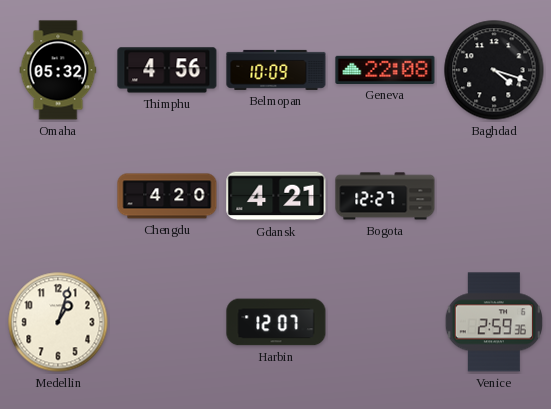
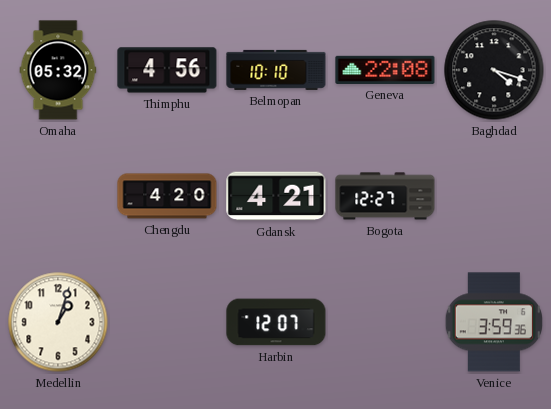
Belmopan: 10:09 -> 10:10
Venice: 2:59 -> 3:59
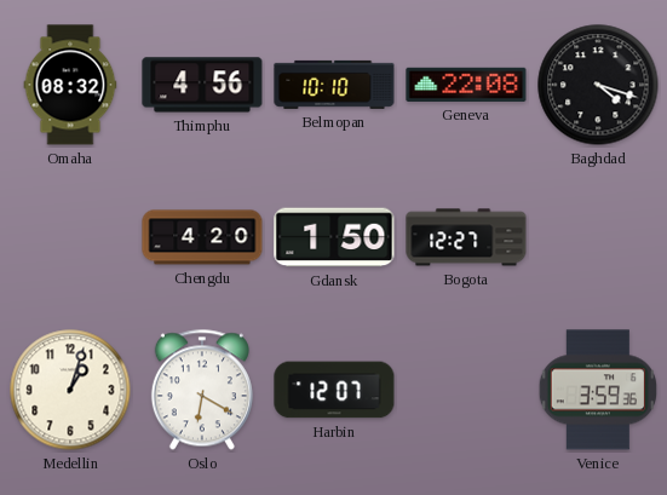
Omaha: 05:32 -> 08:32
Gdansk: 4:21 -> 1:50
Oslo: none -> 6:20
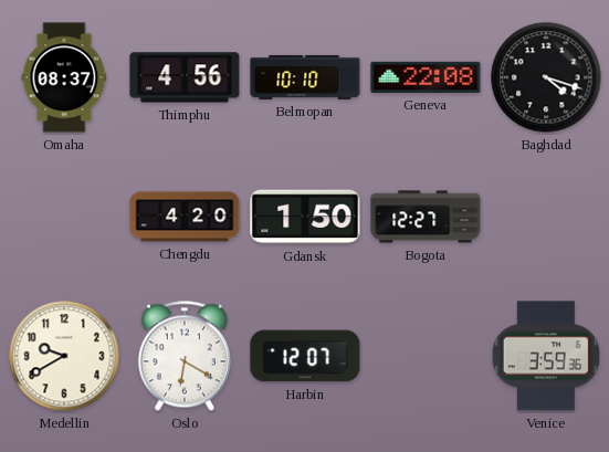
Omaha: 08:32 -> 08:37
Medellin: 1:03 -> 9:40
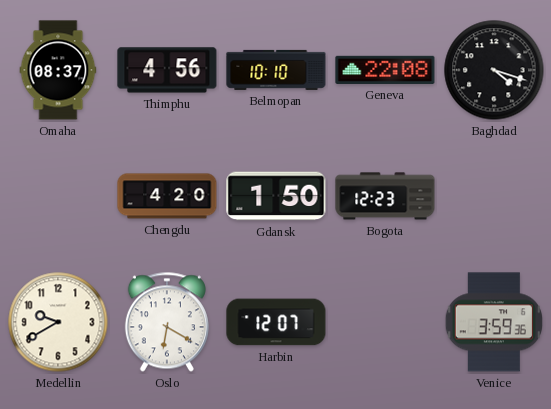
Bogota: 12:27 -> 12:23
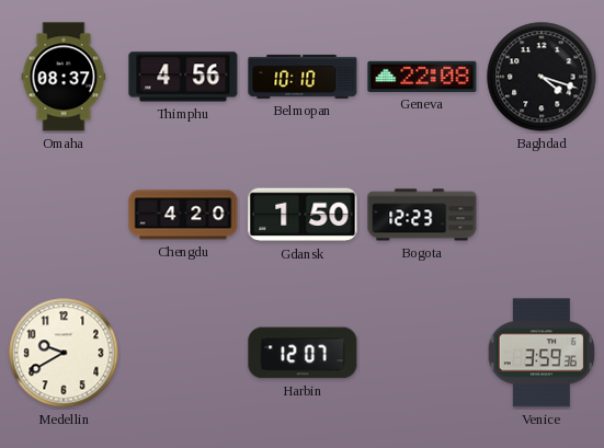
Oslo: 6:20 -> none
